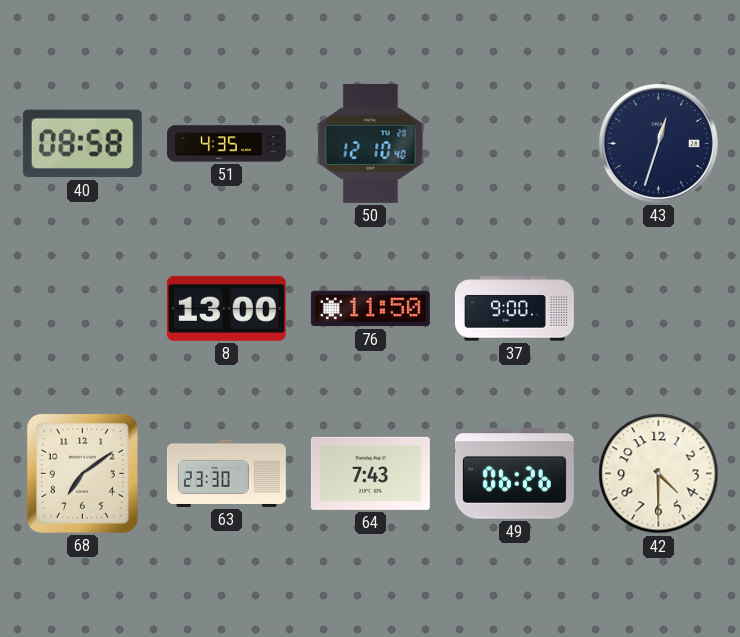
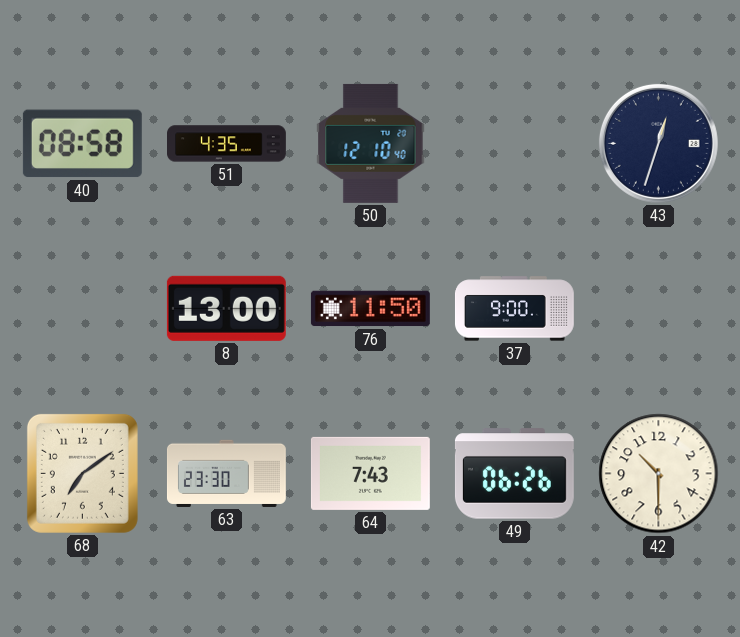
42: 4:30 -> 10:30
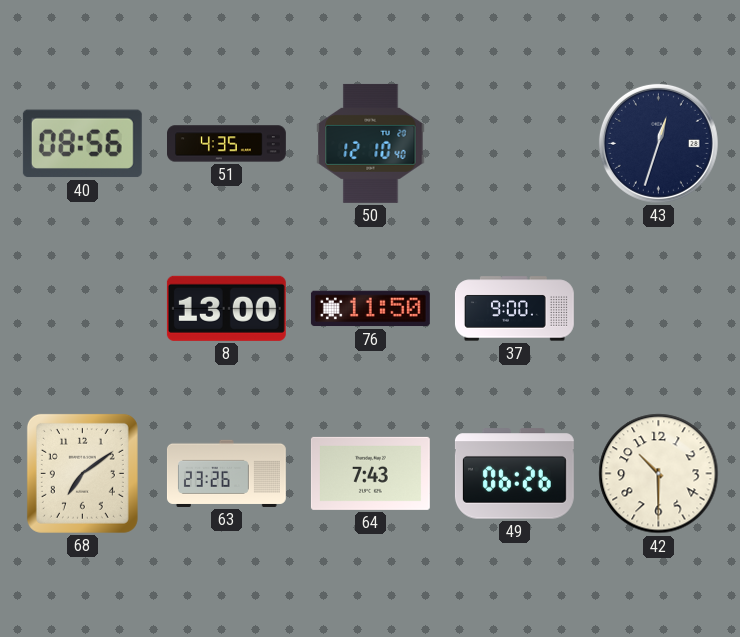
40: 08:58 -> 08:56
63: 23:30 -> 23:26
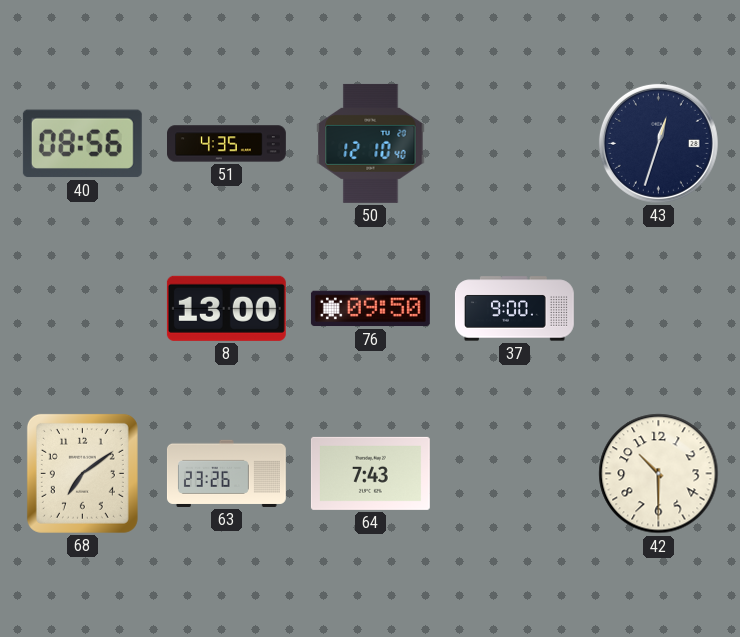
76: 11:50 -> 09:50
49: 06:26 -> none
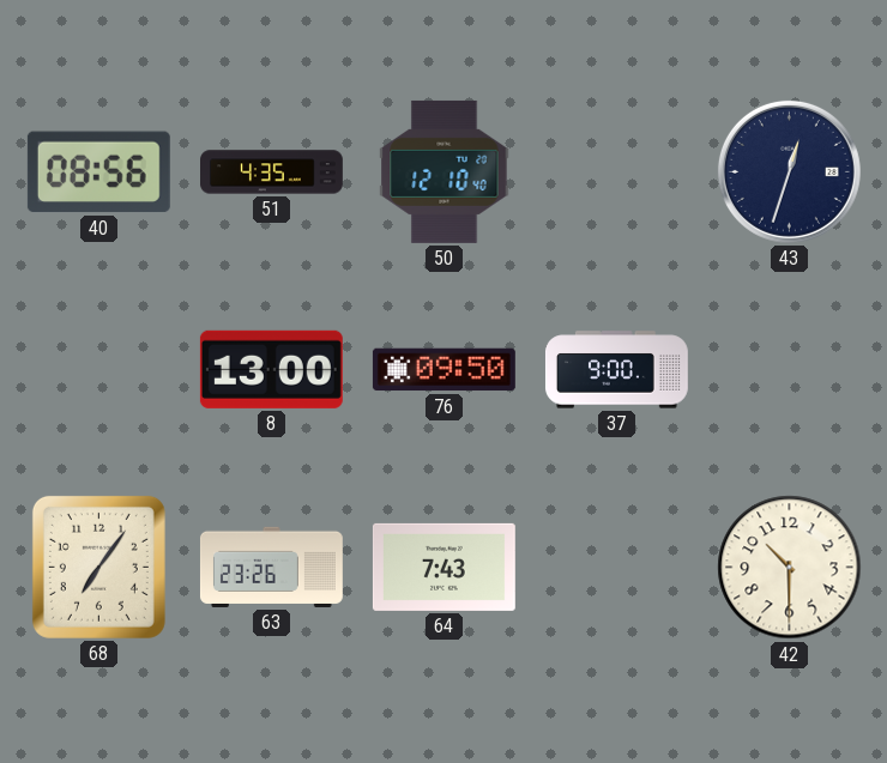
68: 7:09 -> 7:06
